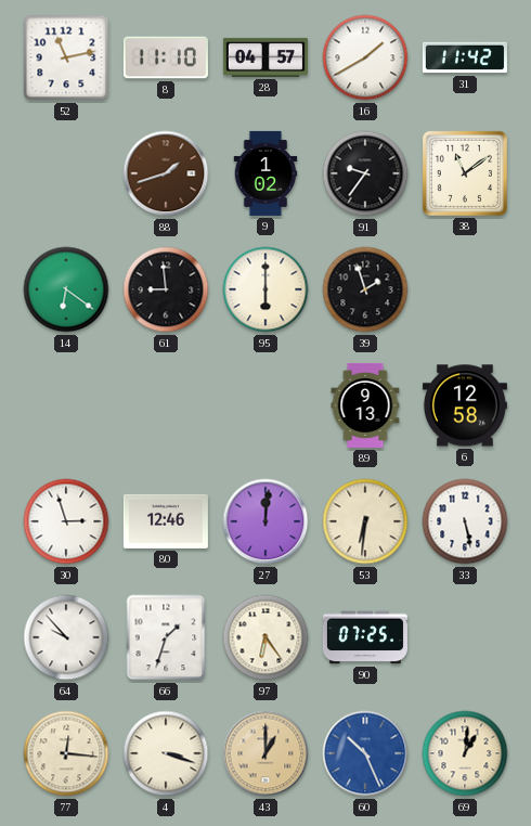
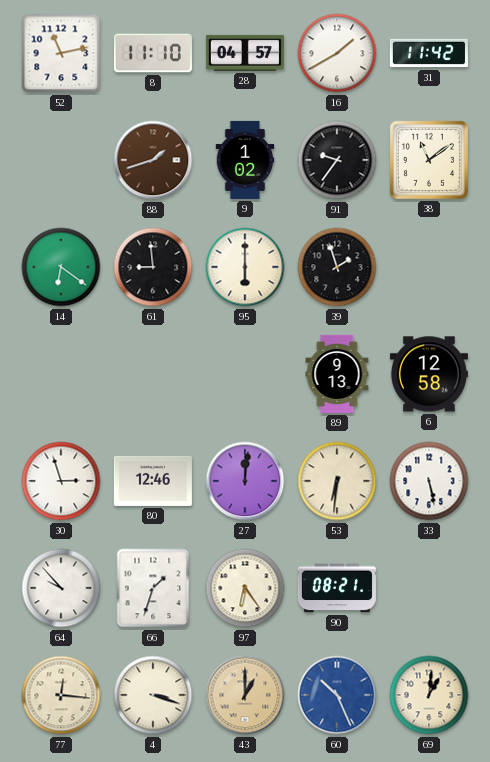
90: 07:25 -> 08:21
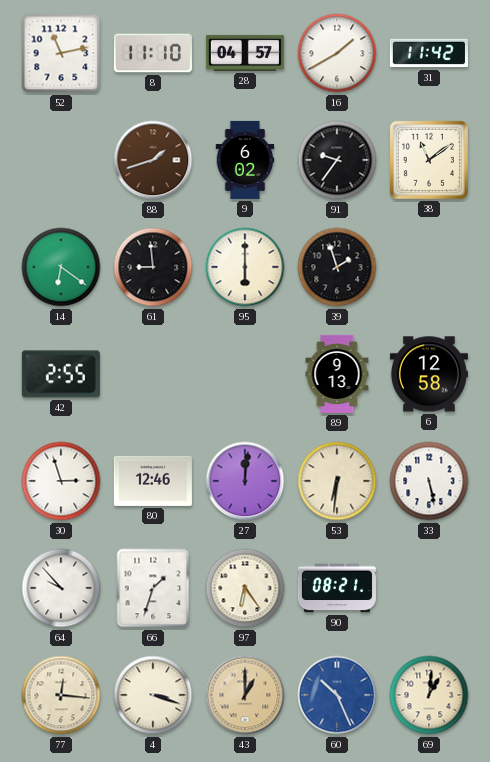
9: 1:02 -> 6:02
42: none -> 2:55
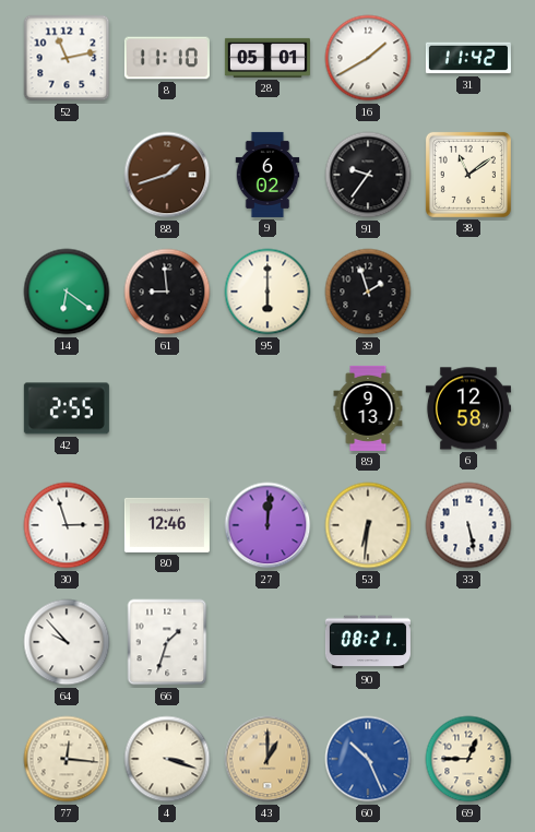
28: 04:57 -> 05:01
97: 6:24 -> none
69: 1:01 -> 12:45
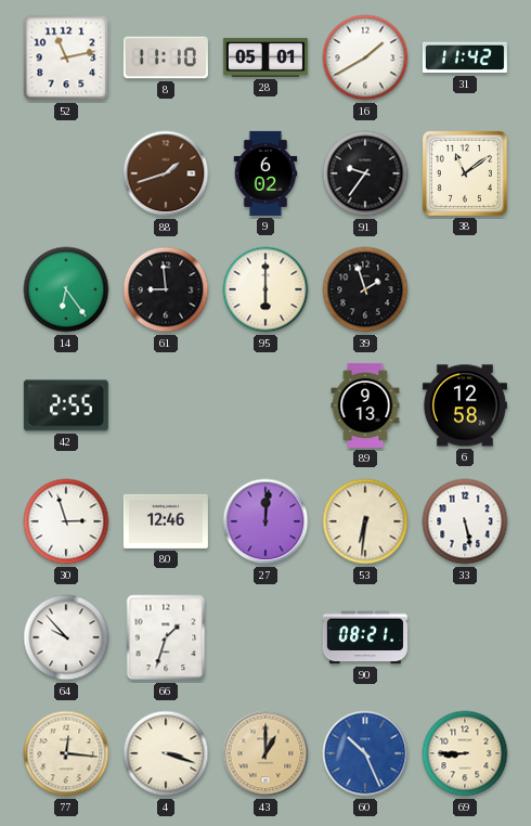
14: 6:21 -> 6:24
69: 12:45 -> 8:45
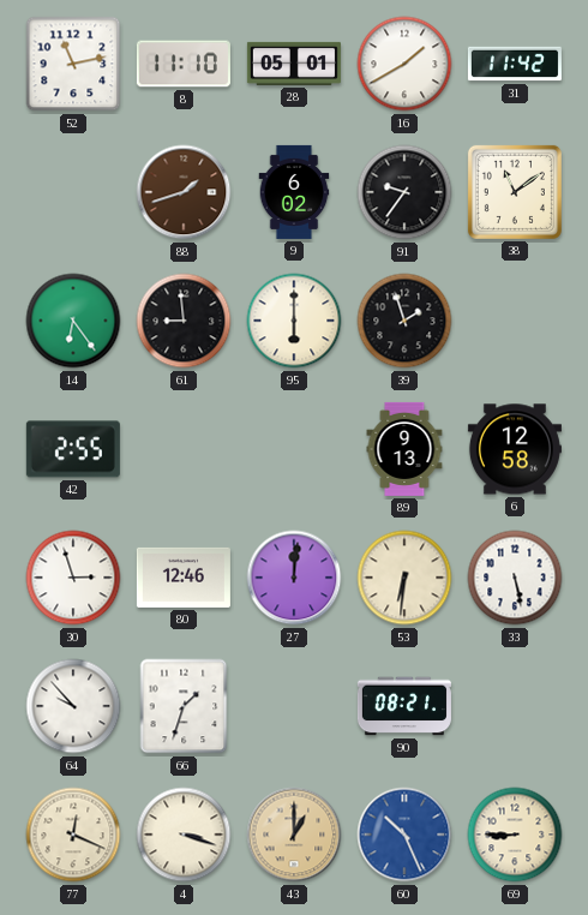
77: 12:16 -> 12:19
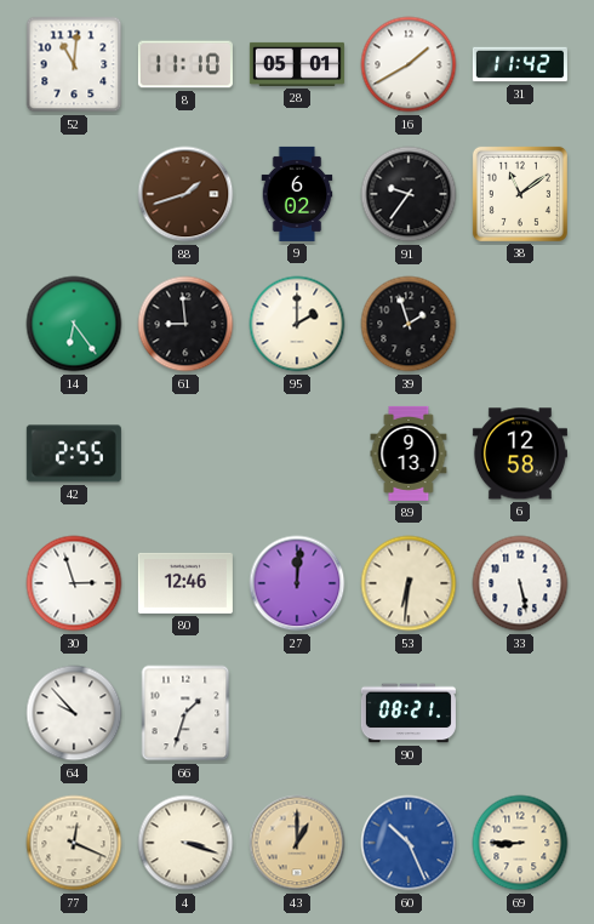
52: 11:13 -> 11:01
95: 6:00 -> 2:00
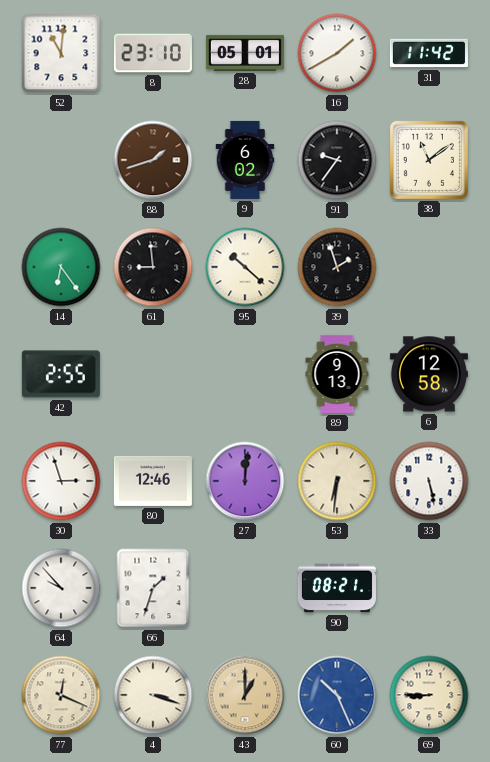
8: 11:10 -> 23:10
95: 2:00 -> 10:22
